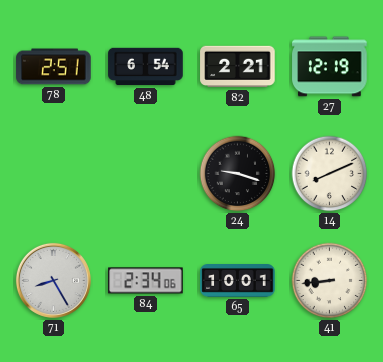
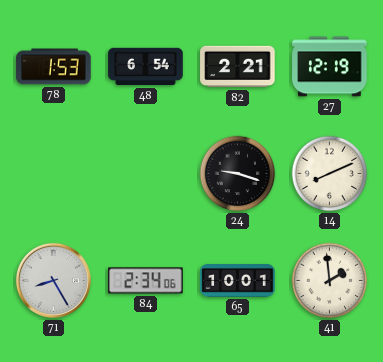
78: 2:51 -> 1:53
41: 8:44 -> 1:59
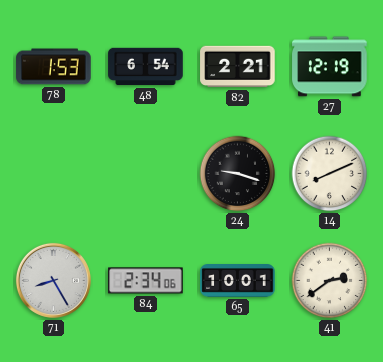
41: 1:59 -> 2:39
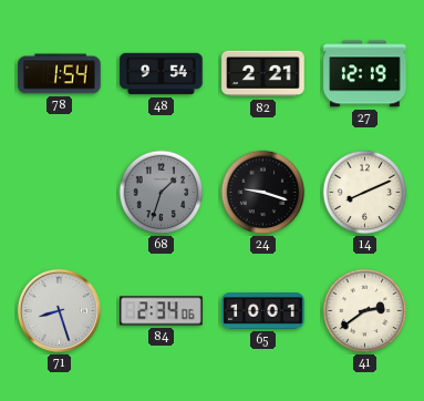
78: 1:53 -> 1:54
48: 6:54 -> 9:54
68: none -> 1:33
71: 8:25 -> 8:27
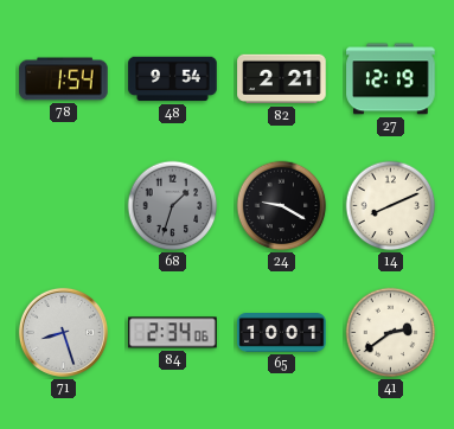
24: 9:18 -> 9:20
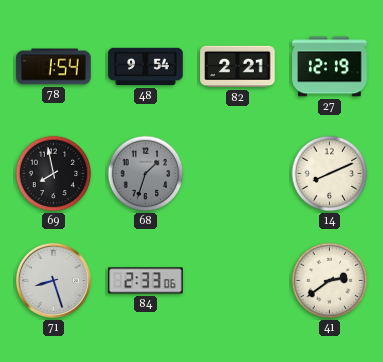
69: none -> 7:58
24: 9:20 -> none
84: 2:34 -> 2:33
65: 10:01 -> none
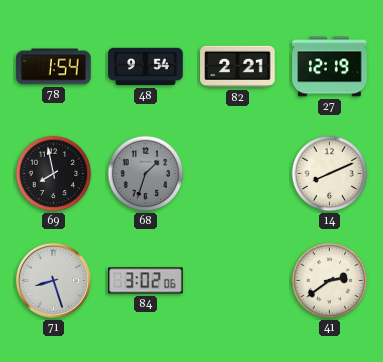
84: 2:33 -> 3:02
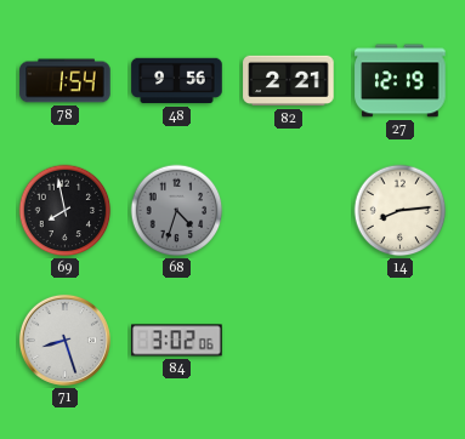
48: 9:54 -> 9:56
68: 1:33 -> 4:33
14: 8:11 -> 8:14
41: 2:39 -> none
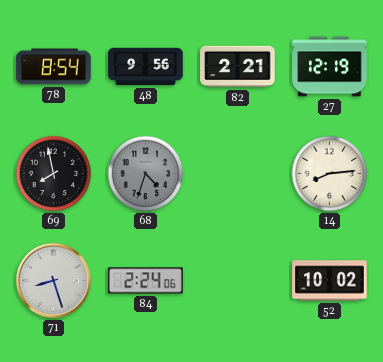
78: 1:54 -> 8:54
84: 3:02 -> 2:24
52: none -> 10:02
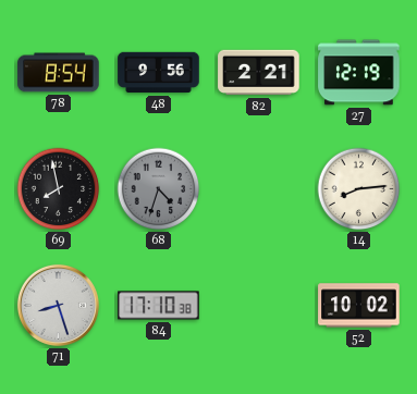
84: 2:24 -> 17:10
